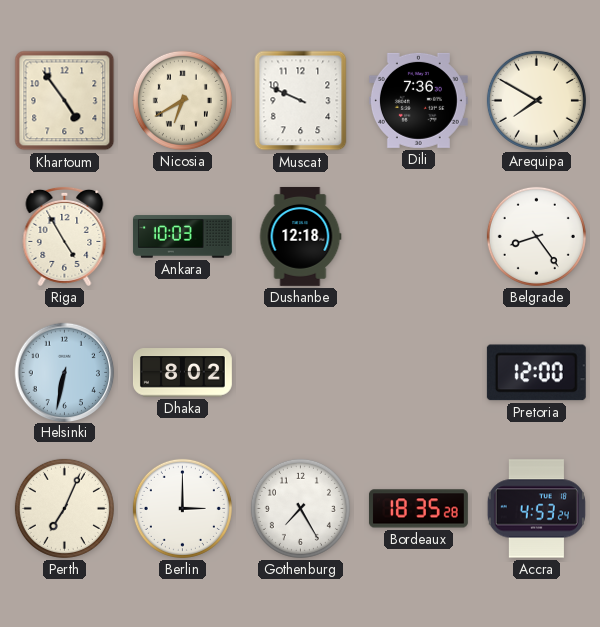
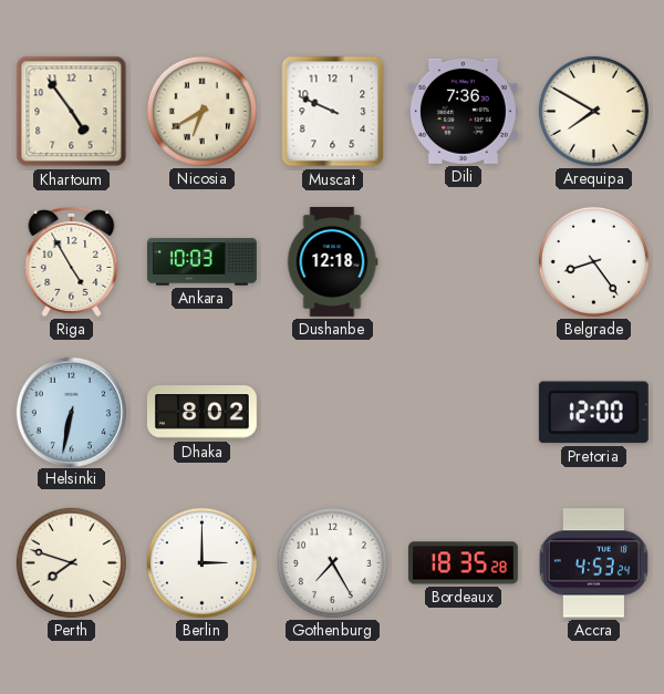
Perth: 7:04 -> 7:48
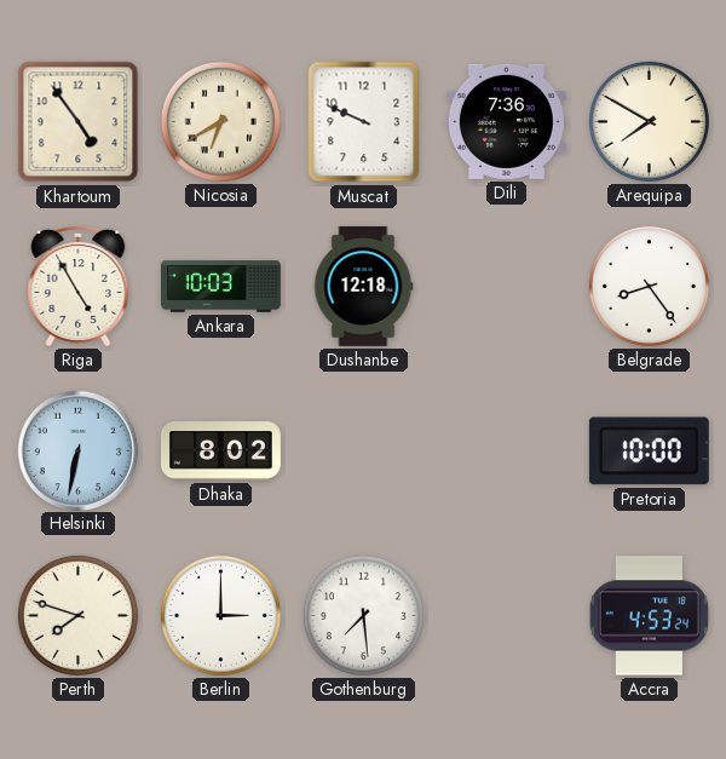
Pretoria: 12:00 -> 10:00
Gothenburg: 7:25 -> 7:29
Bordeaux: 18:35 -> none
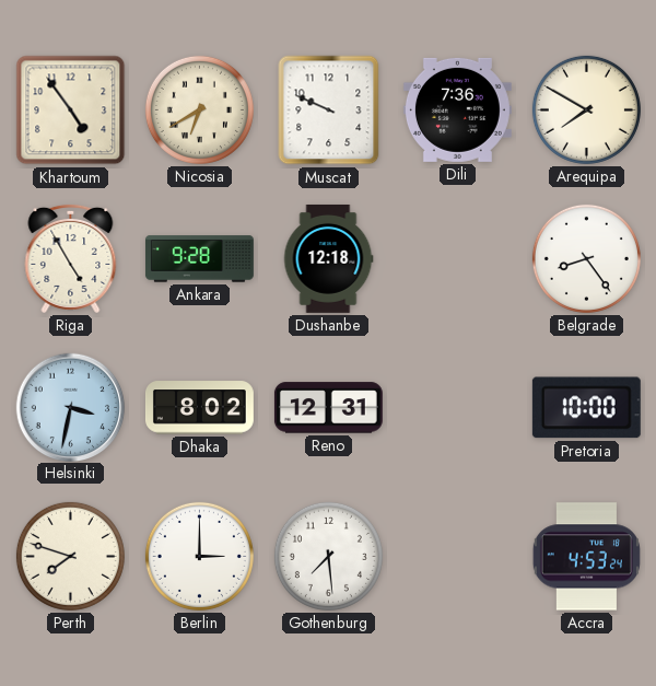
Ankara: 10:03 -> 9:28
Helsinki: 6:32 -> 3:32
Reno: none -> 12:31
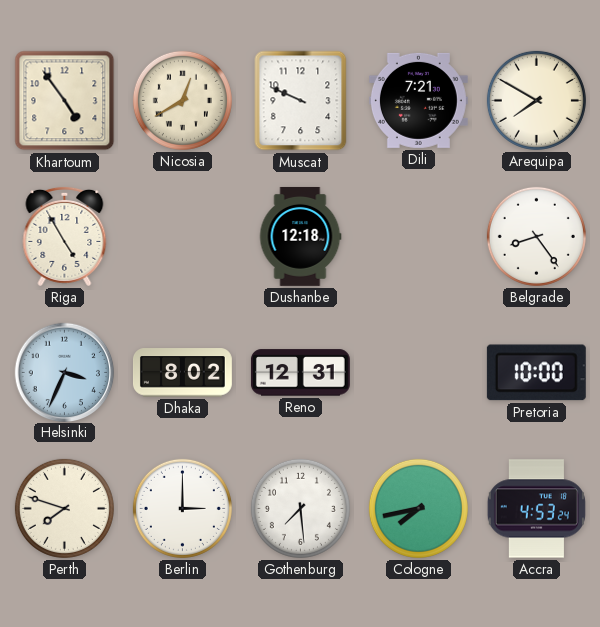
Nicosia: 6:40 -> 12:40
Dili: 7:36 -> 7:21
Ankara: 9:28 -> none
Helsinki: 3:32 -> 3:34
Cologne: none -> 7:43
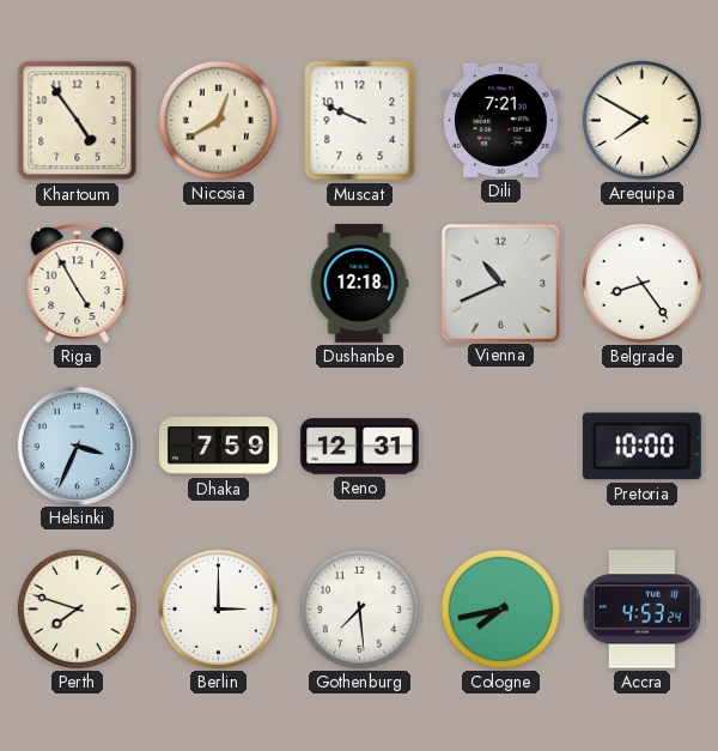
Vienna: none -> 10:41
Dhaka: 8:02 -> 7:59
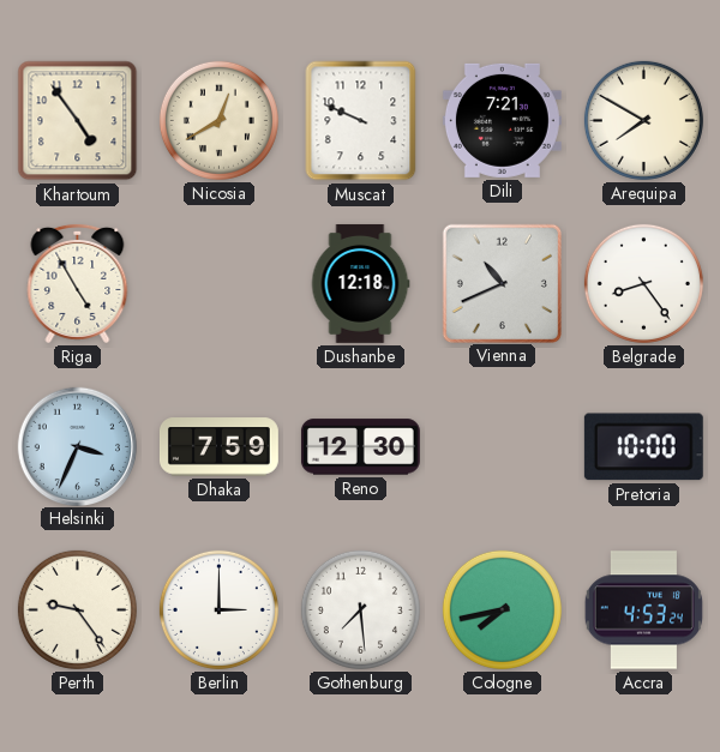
Reno: 12:31 -> 12:30
Perth: 7:48 -> 9:24
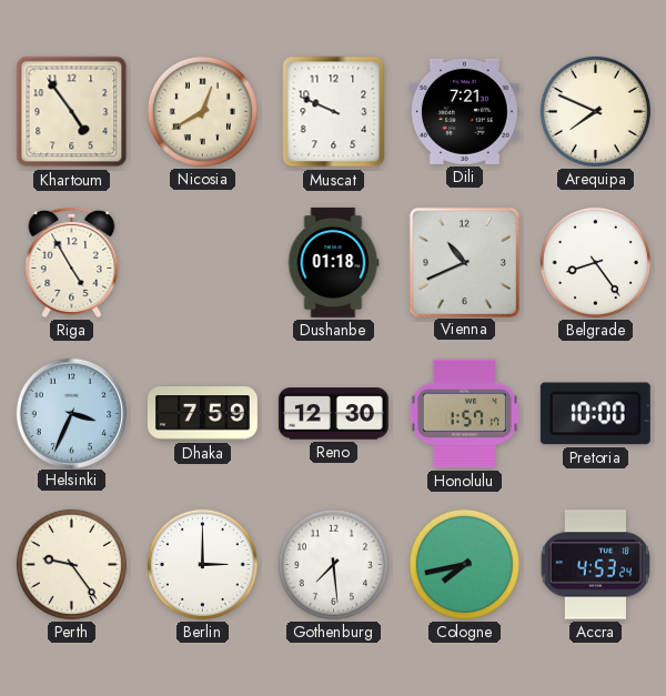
Arequipa: 7:50 -> 7:49
Dushanbe: 12:18 -> 01:18
Honolulu: none -> 1:57
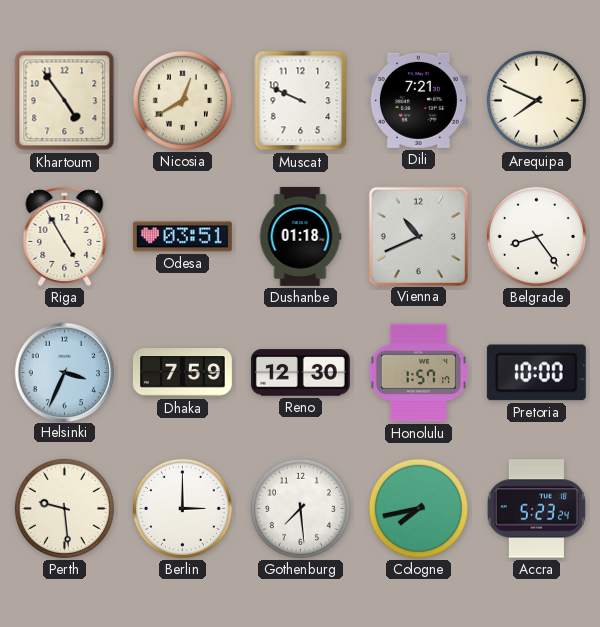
Odesa: none -> 03:51
Perth: 9:24 -> 9:29
Accra: 4:53 -> 5:23
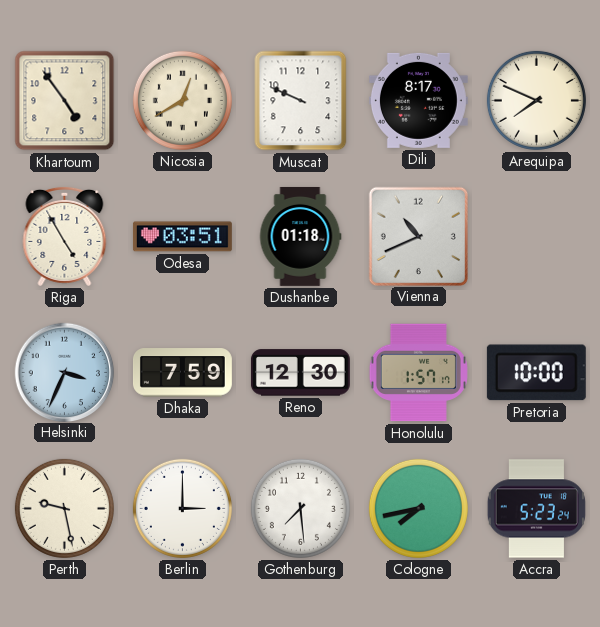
Dili: 7:21 -> 8:17
Belgrade: 8:24 -> none
Perth: 9:29 -> 9:28
